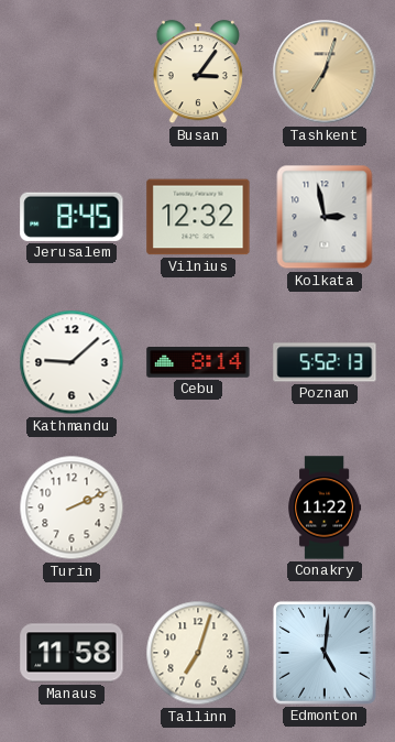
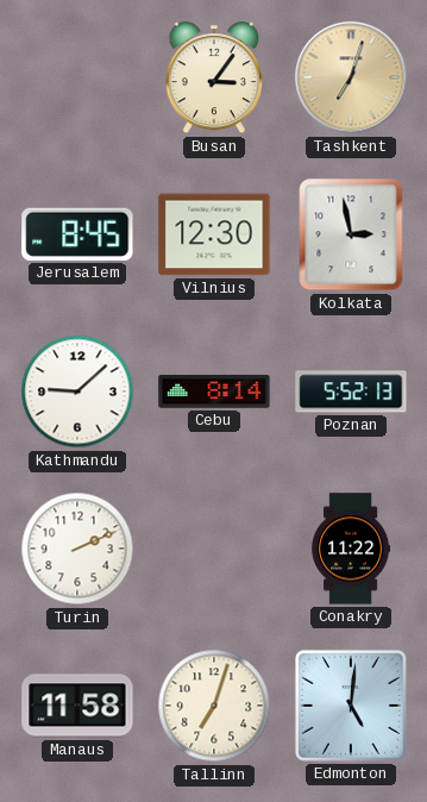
Vilnius: 12:32 -> 12:30
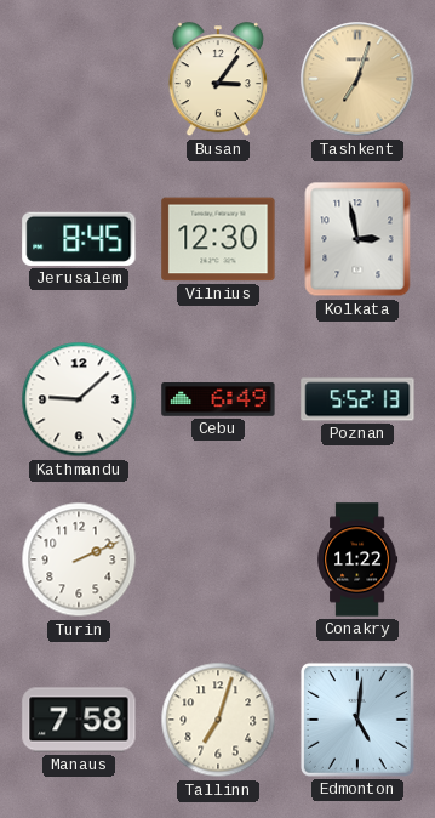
Cebu: 8:14 -> 6:49
Manaus: 11:58 -> 7:58
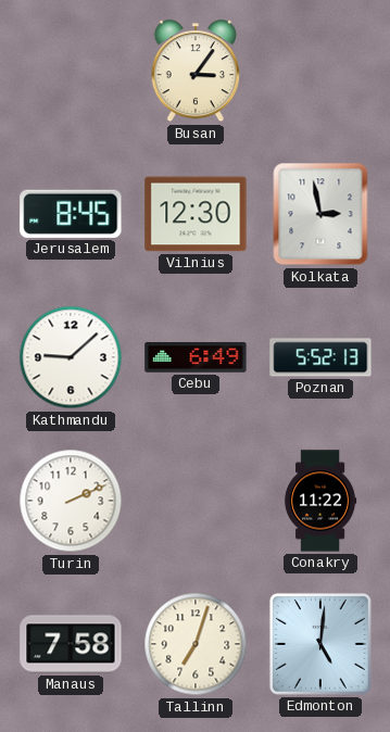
Tashkent: 7:03 -> none
